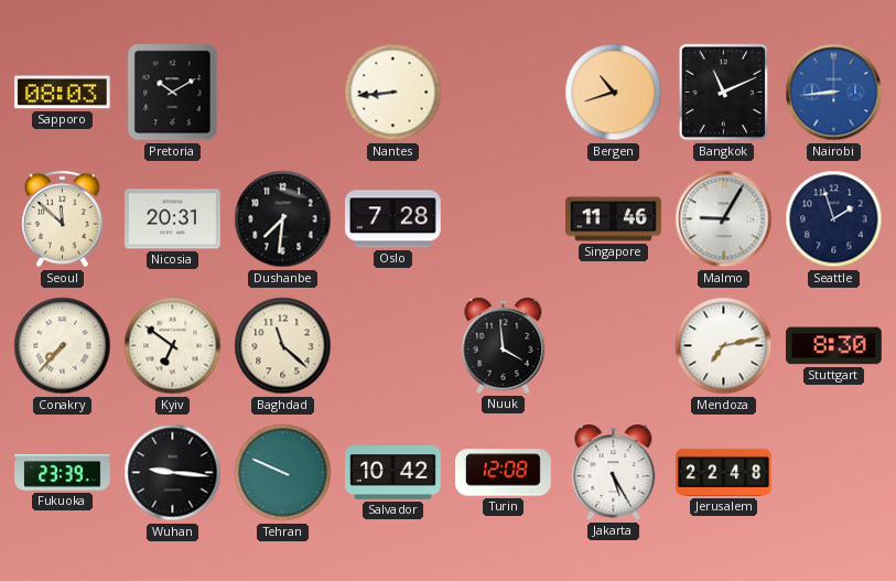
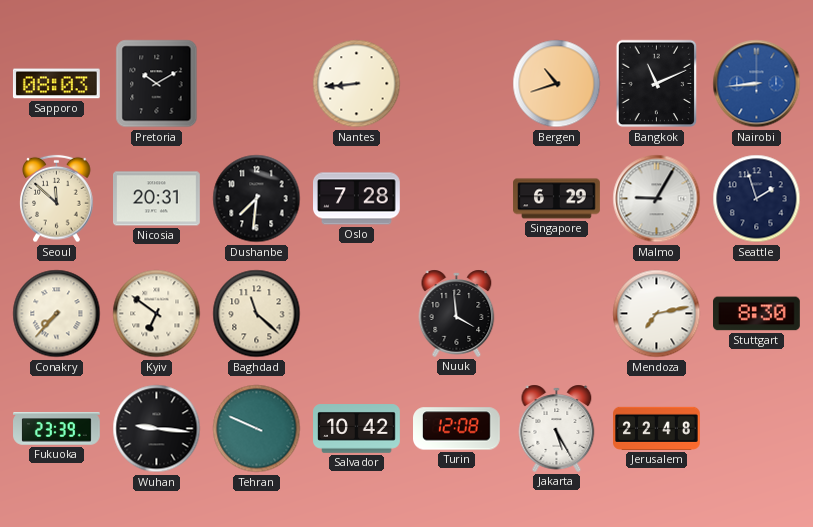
Singapore: 11:46 -> 6:29
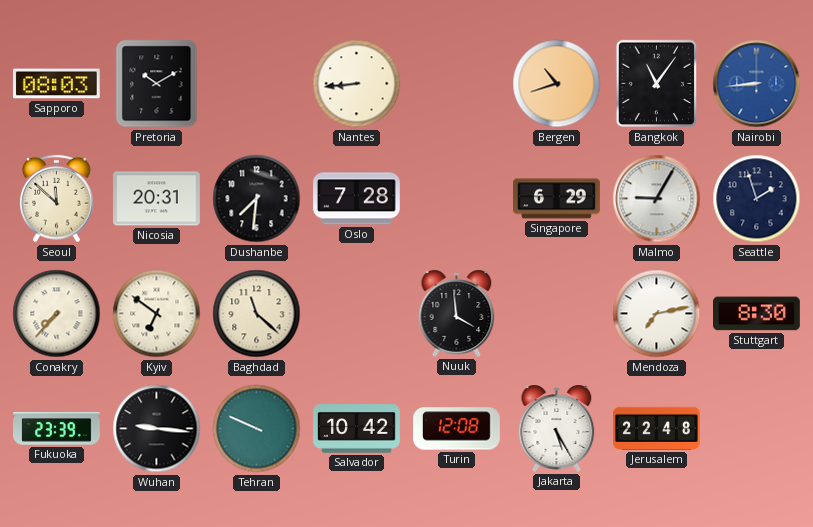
Bangkok: 11:11 -> 11:06
